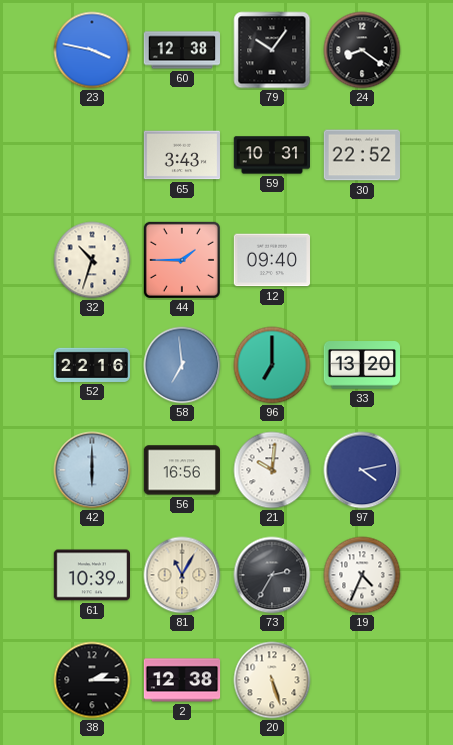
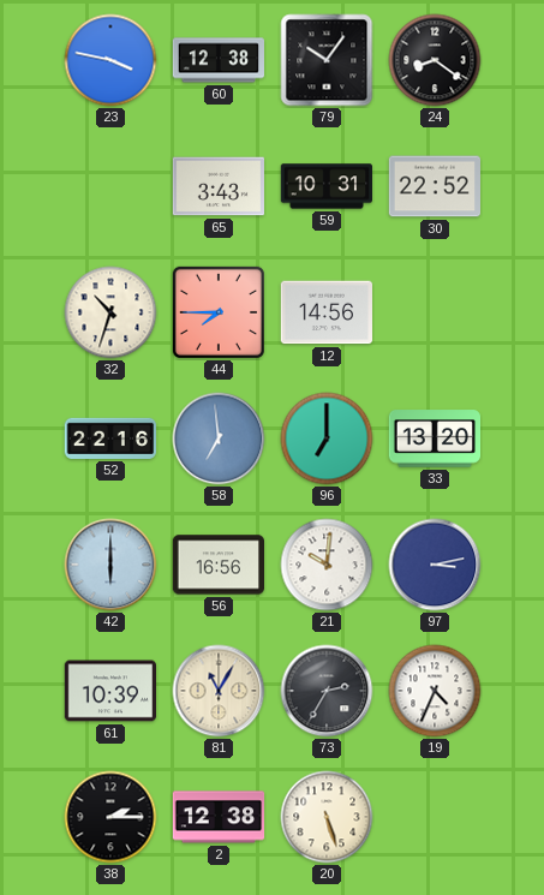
44: 1:45 -> 7:45
12: 09:40 -> 14:56
97: 4:13 -> 3:13
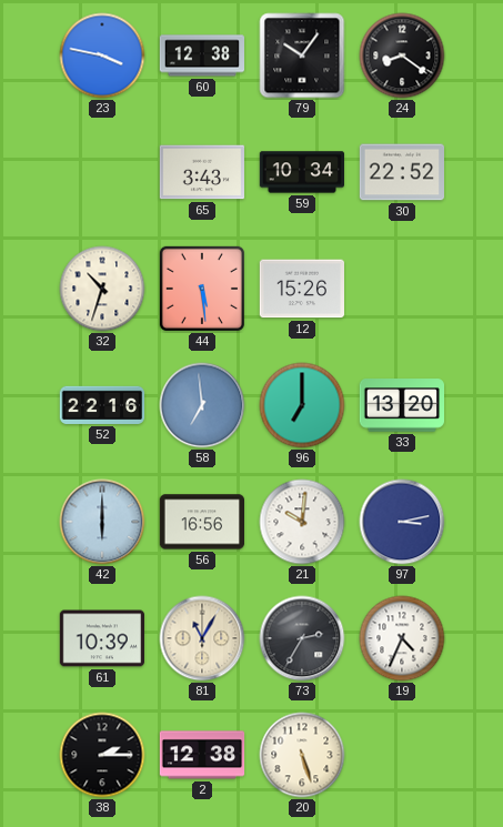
59: 10:31 -> 10:34
44: 7:45 -> 5:29
12: 14:56 -> 15:26
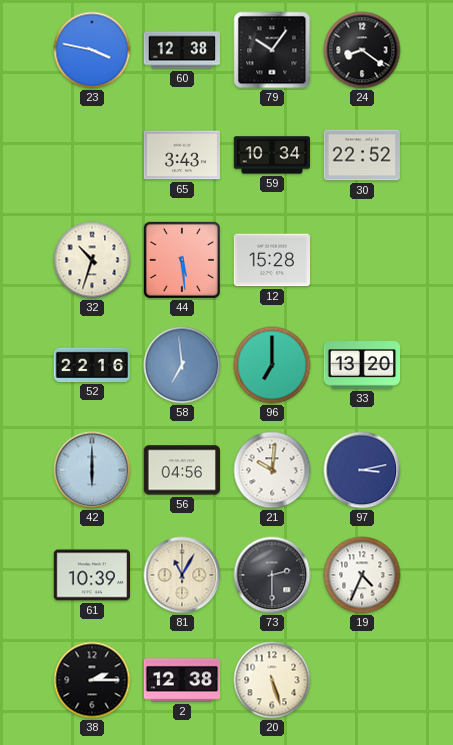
12: 15:26 -> 15:28
56: 16:56 -> 04:56
73: 2:35 -> 2:30
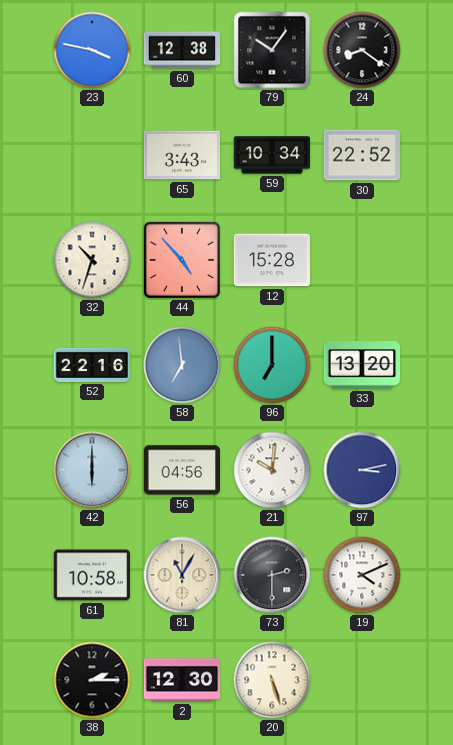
44: 5:29 -> 4:53
61: 10:39 -> 10:58
19: 4:34 -> 4:11
2: 12:38 -> 12:30
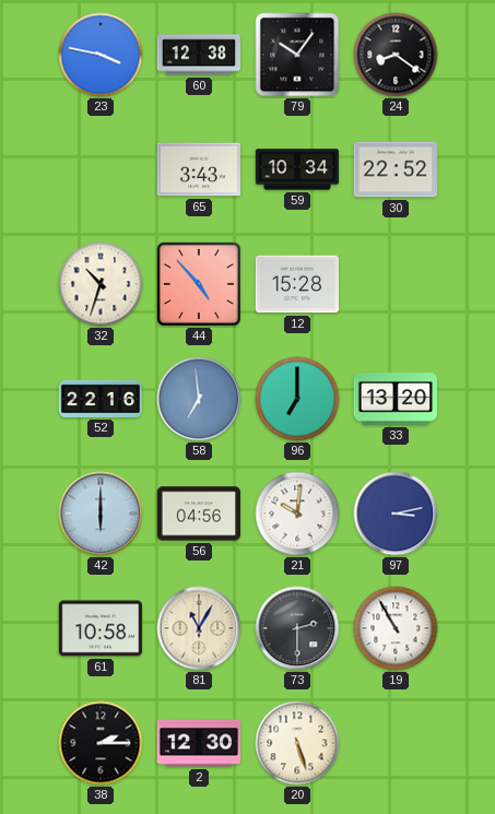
19: 4:11 -> 10:55
